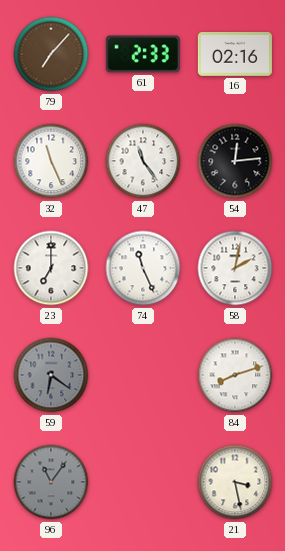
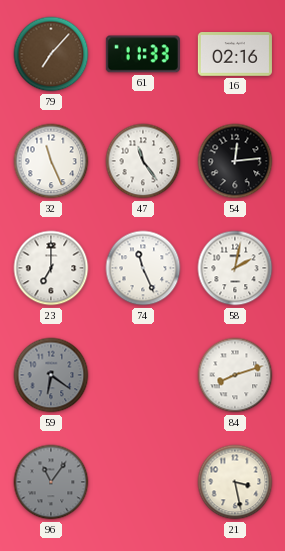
61: 2:33 -> 11:33
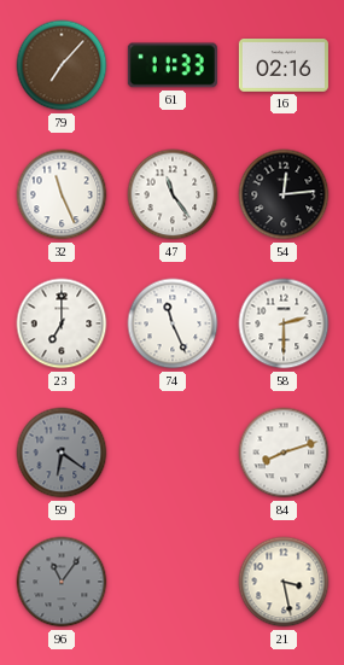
58: 2:02 -> 2:30
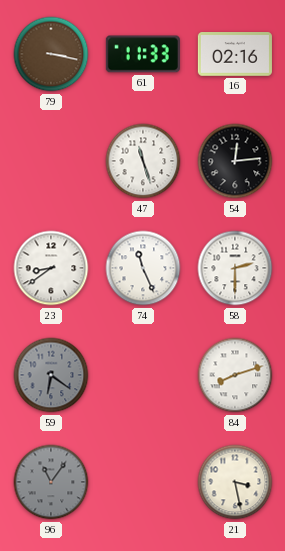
79: 7:07 -> 3:17
32: 11:26 -> none
47: 11:24 -> 11:27
23: 7:00 -> 8:39
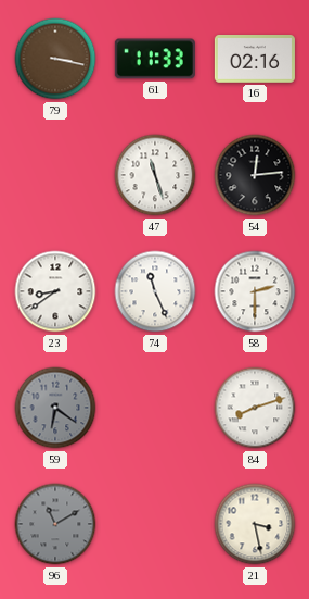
96: 11:06 -> 11:10
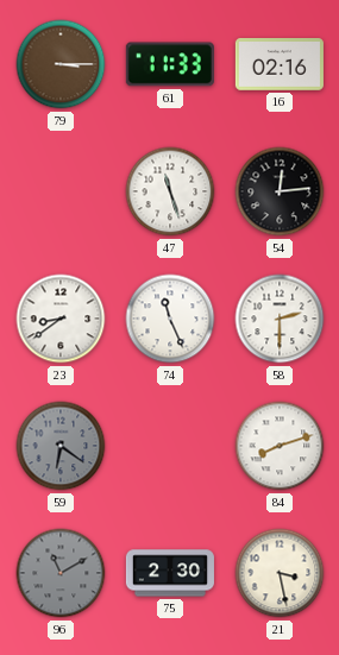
79: 3:17 -> 3:15
75: none -> 2:30
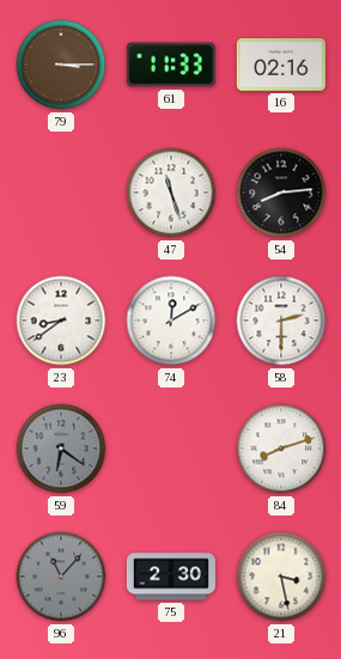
54: 12:14 -> 8:14
74: 11:26 -> 12:10
96: 11:10 -> 11:07
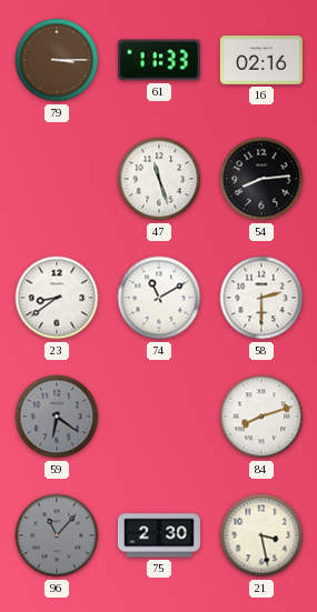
74: 12:10 -> 11:10
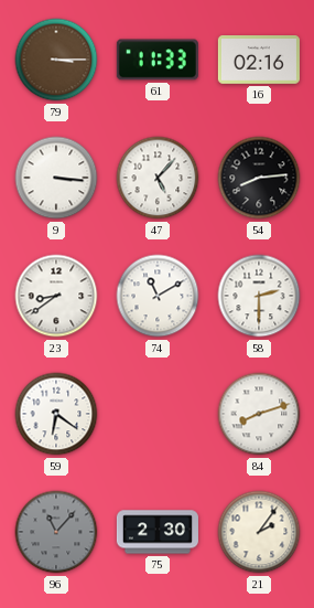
9: none -> 3:16
47: 11:27 -> 5:07
59 dial: grey -> white
21: 3:28 -> 2:06
